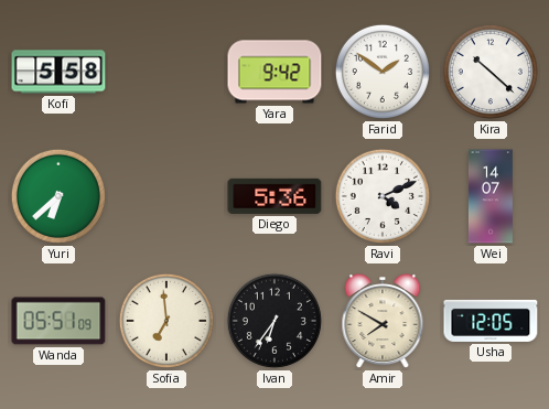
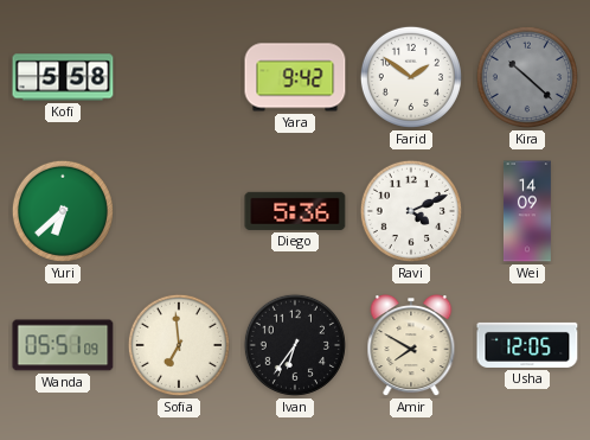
Kira dial: white -> grey
Wei: 14:07 -> 14:09
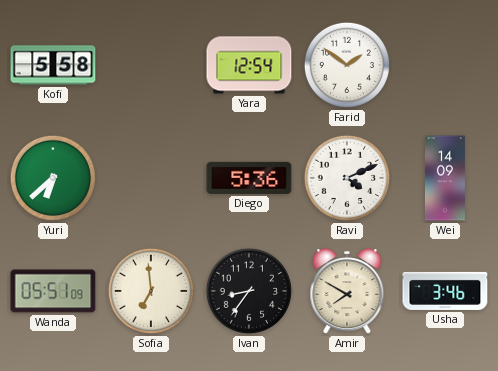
Yara: 9:42 -> 12:54
Kira: 10:22 -> none
Ivan: 6:36 -> 8:36
Usha: 12:05 -> 3:46
